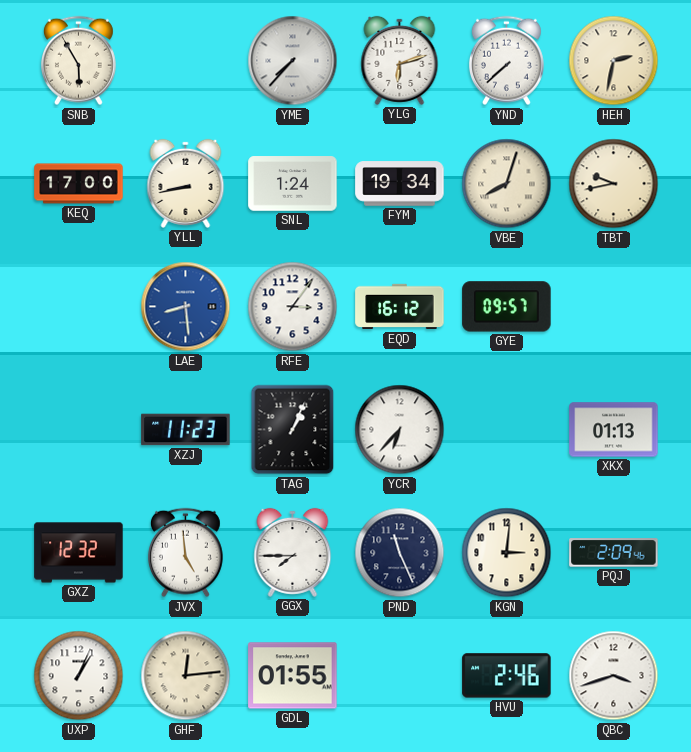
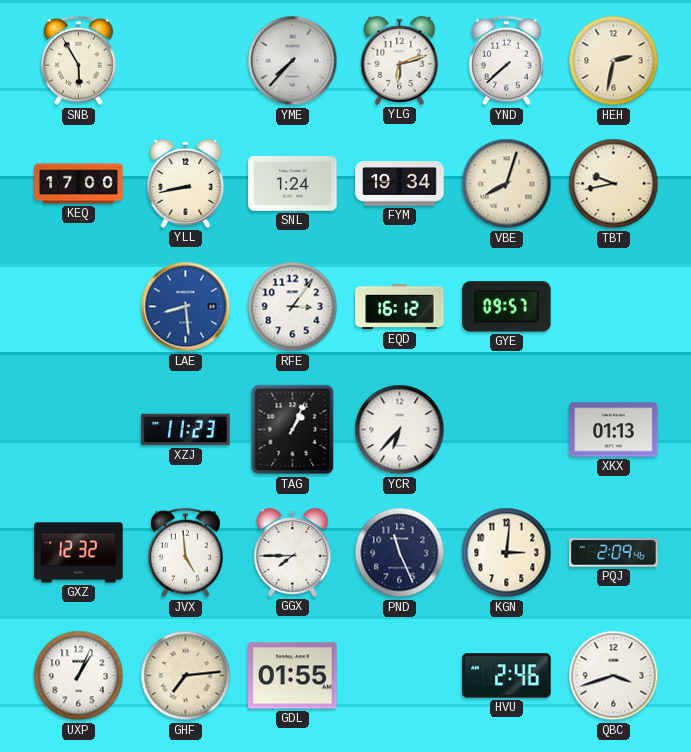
GHF: 12:14 -> 7:14
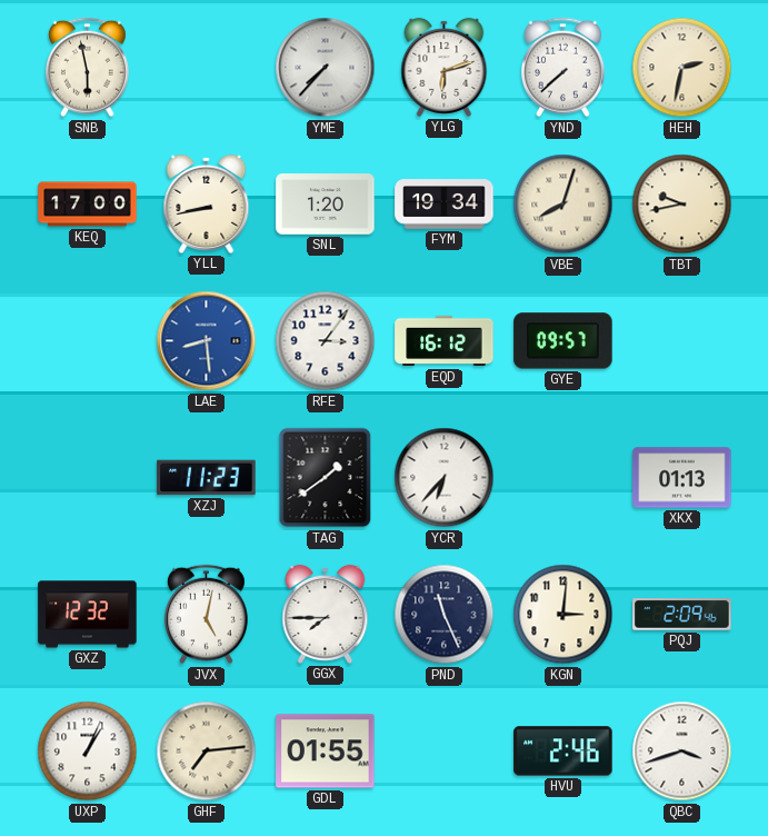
SNB: 5:55 -> 5:58
SNL: 1:24 -> 1:20
TAG: 1:04 -> 1:39
JVX: 4:59 -> 5:02
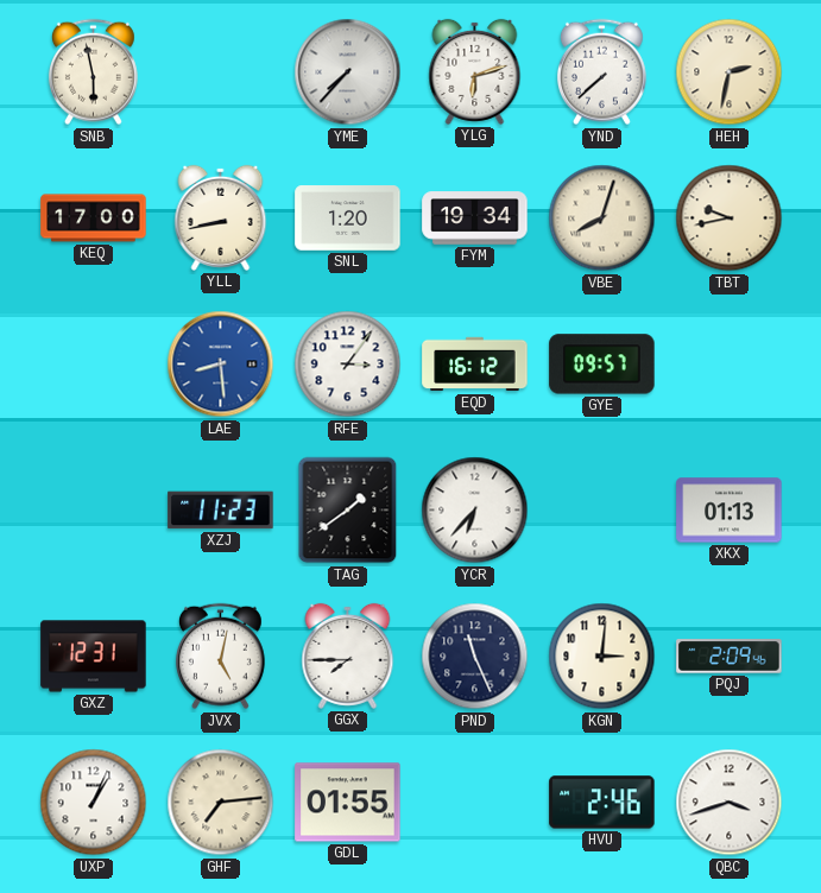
GXZ: 12:32 -> 12:31
